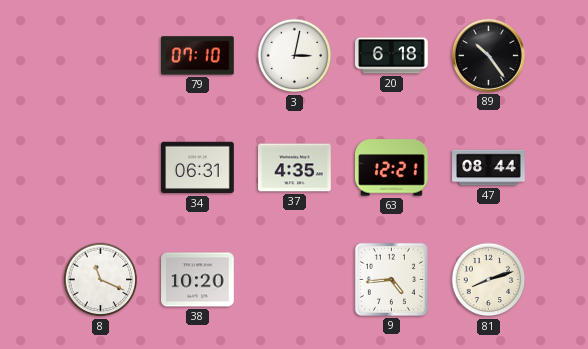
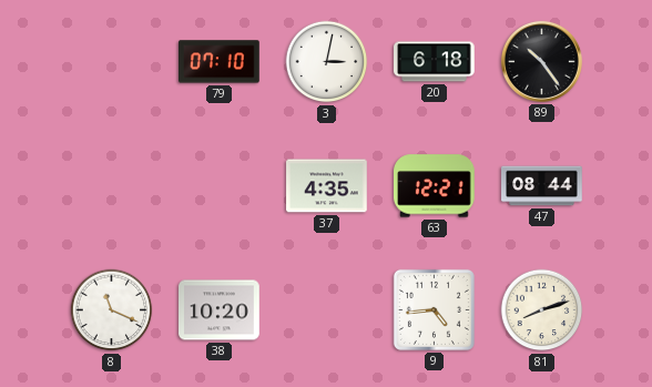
34: 06:31 -> none
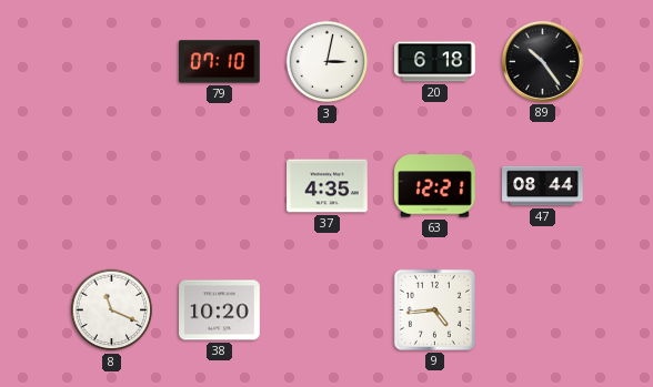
81: 8:12 -> none
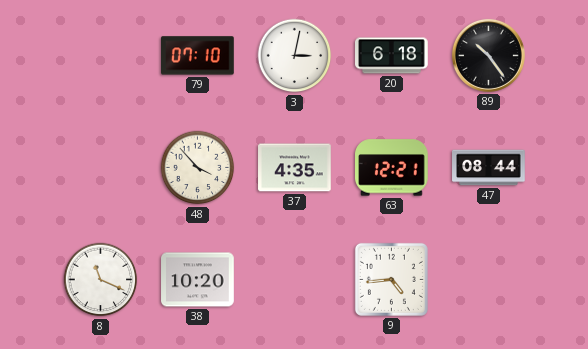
48: none -> 3:53
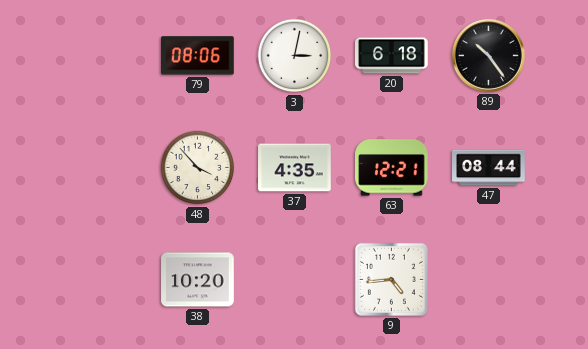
79: 07:10 -> 08:06
8: 11:19 -> none
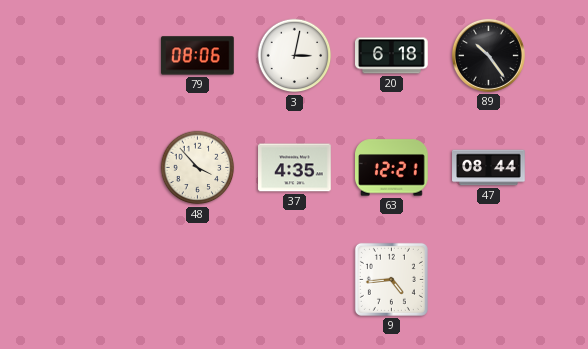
38: 10:20 -> none
